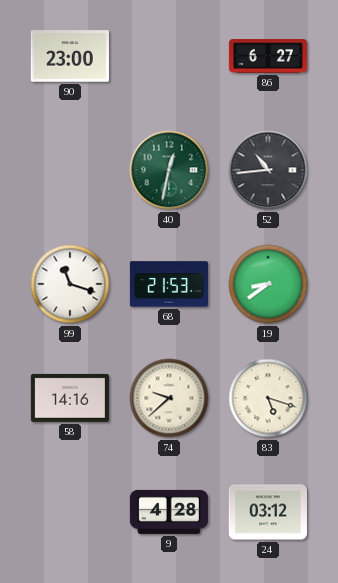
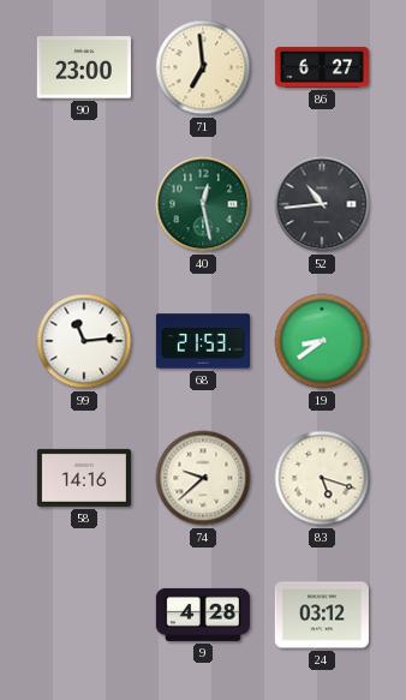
71: none -> 6:59
40: 12:32 -> 12:28
99: 11:18 -> 11:14
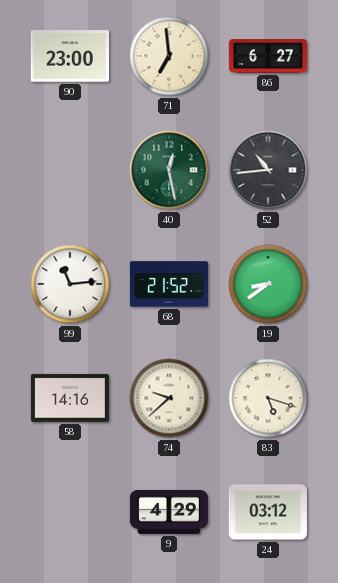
68: 21:53 -> 21:52
9: 4:28 -> 4:29
